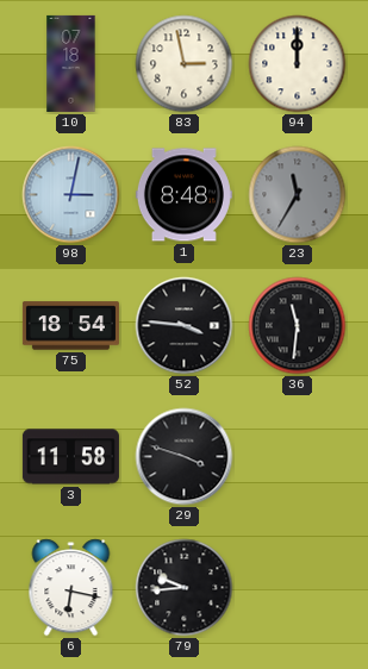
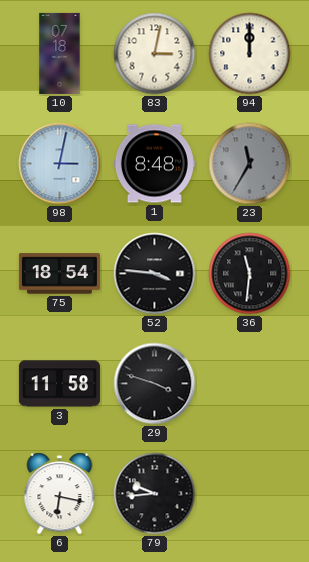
83: 2:58 -> 3:02
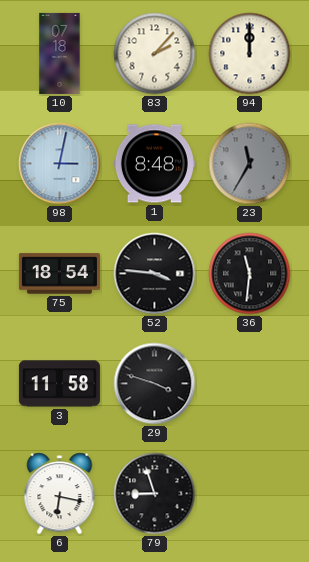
83: 3:02 -> 2:07
79: 9:44 -> 8:57
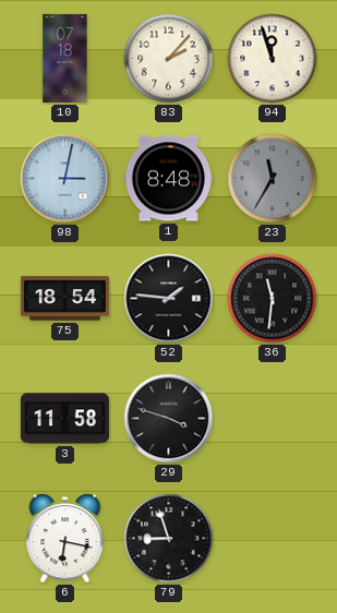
94: 12:00 -> 11:57
52: 3:46 -> 1:46
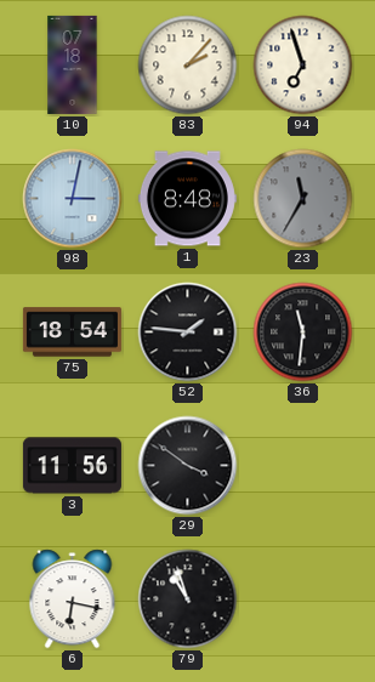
94: 11:57 -> 6:57
3: 11:58 -> 11:56
29: 3:48 -> 3:51
79: 8:57 -> 10:57
